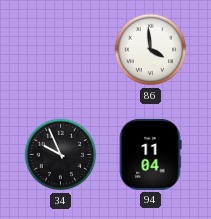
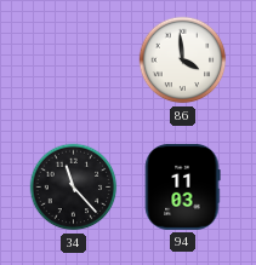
34: 9:56 -> 11:23
94: 11:04 -> 11:03
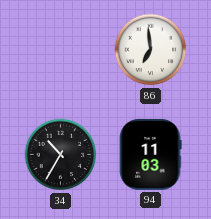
86: 3:59 -> 6:59
34: 11:23 -> 10:35
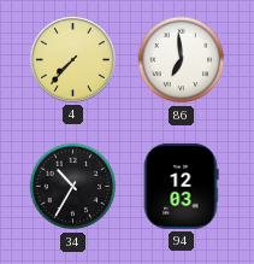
4: none -> 7:37
94: 11:03 -> 12:03
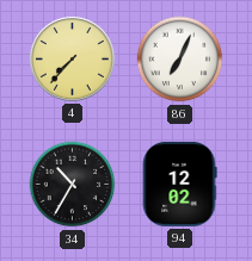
86: 6:59 -> 7:04
94: 12:03 -> 12:02
